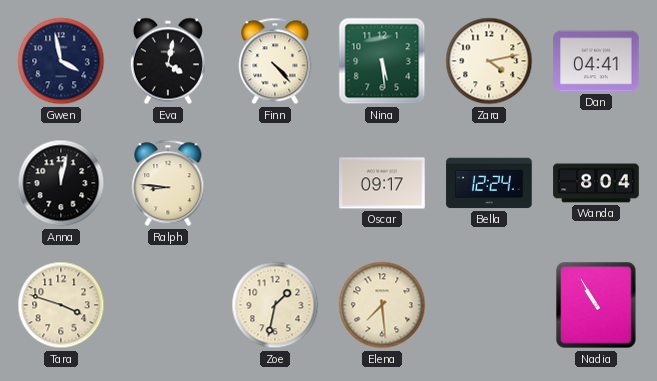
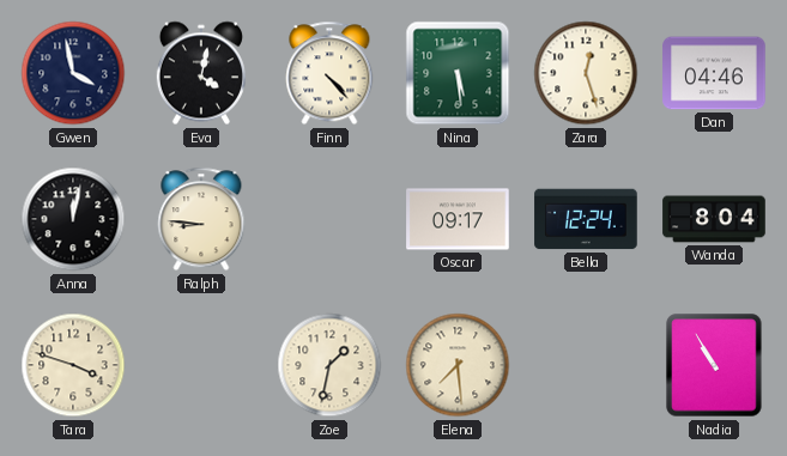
Zara: 4:13 -> 12:27
Dan: 04:41 -> 04:46
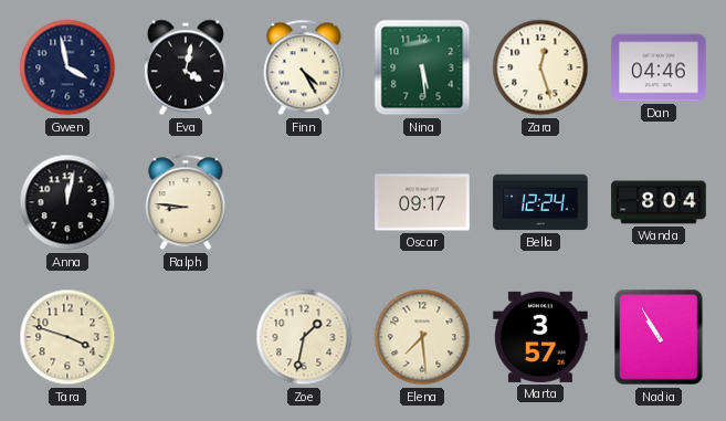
Finn: 4:23 -> 4:25
Marta: none -> 3:57
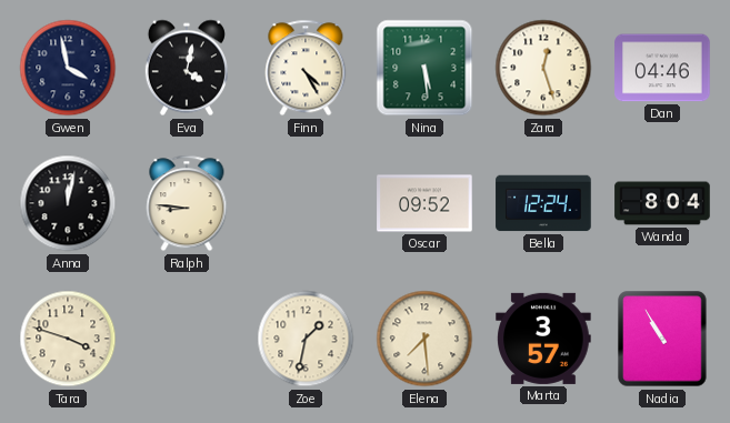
Oscar: 09:17 -> 09:52
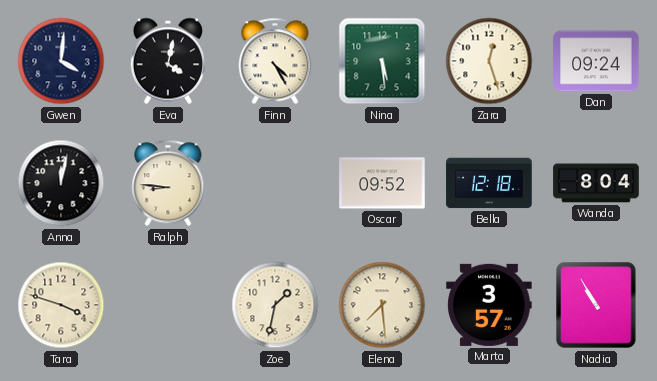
Gwen: 3:58 -> 4:01
Dan: 04:46 -> 09:24
Bella: 12:24 -> 12:18
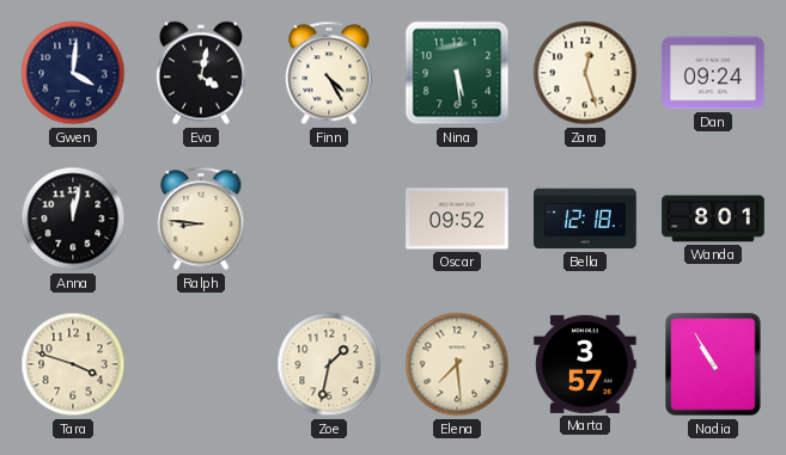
Wanda: 8:04 -> 8:01
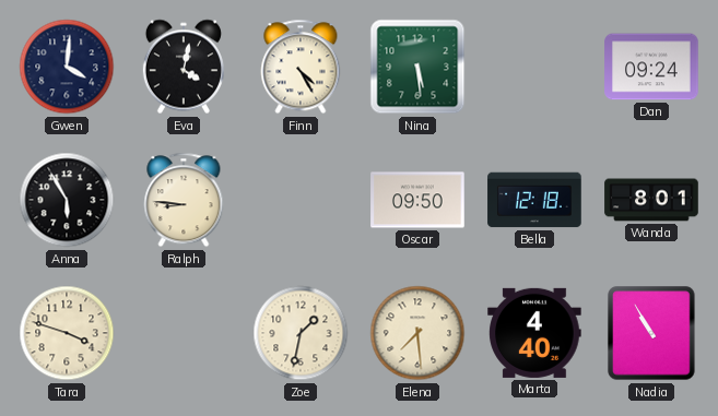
Zara: 12:27 -> none
Anna: 12:02 -> 5:55
Oscar: 09:52 -> 09:50
Marta: 3:57 -> 4:40
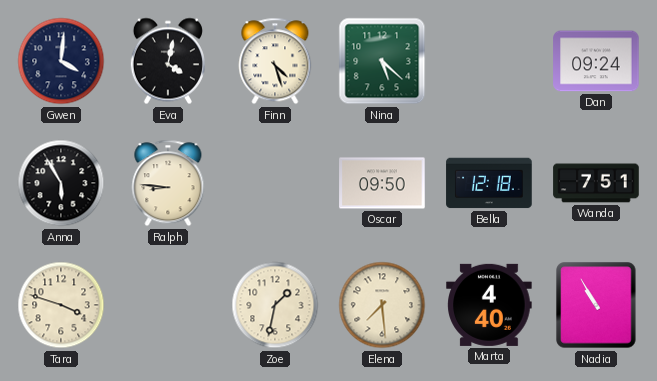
Finn: 4:25 -> 4:27
Nina: 5:29 -> 5:22
Wanda: 8:01 -> 7:51
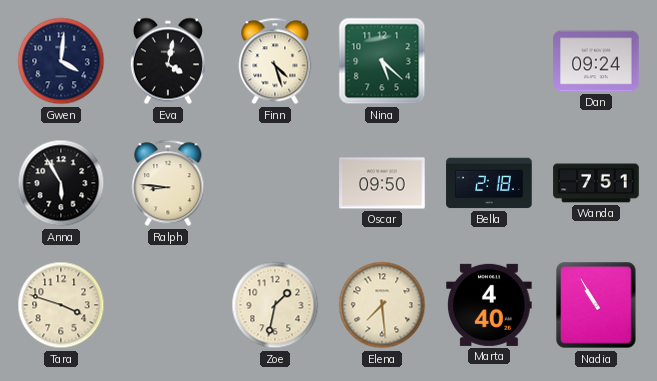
Bella: 12:18 -> 2:18
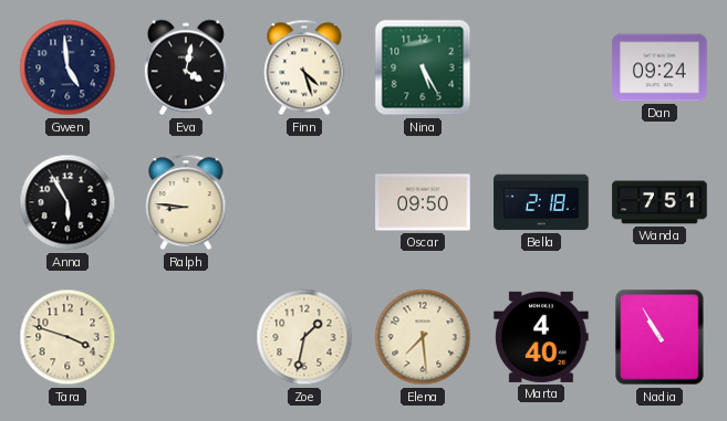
Gwen: 4:01 -> 4:59
Nina: 5:22 -> 5:25
